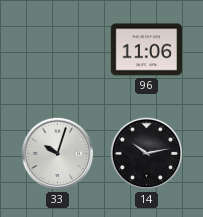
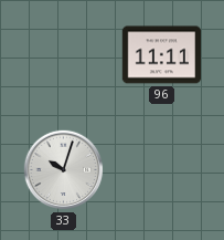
96: 11:06 -> 11:11
14: 10:13 -> none
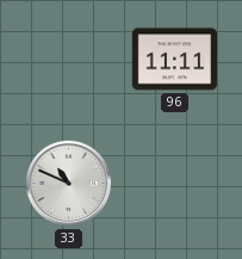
33: 10:03 -> 10:49
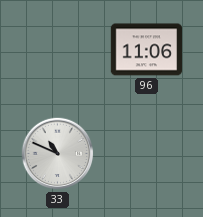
96: 11:11 -> 11:06
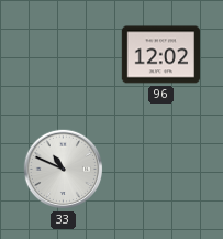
96: 11:06 -> 12:02
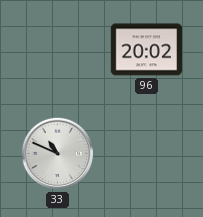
96: 12:02 -> 20:02
